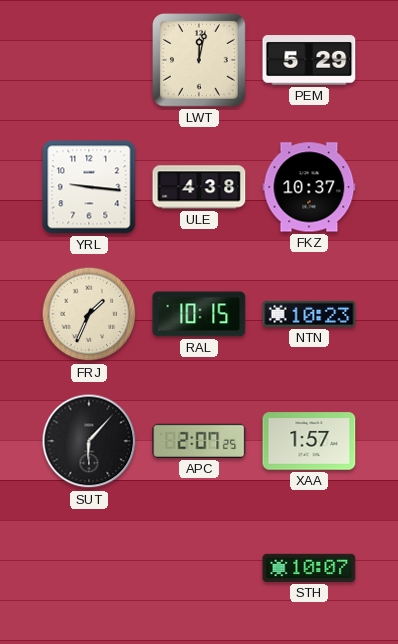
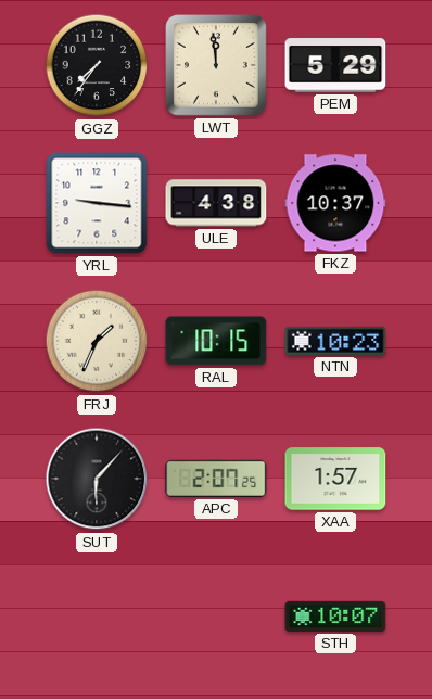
GGZ: none -> 7:36
LWT: 12:02 -> 11:59
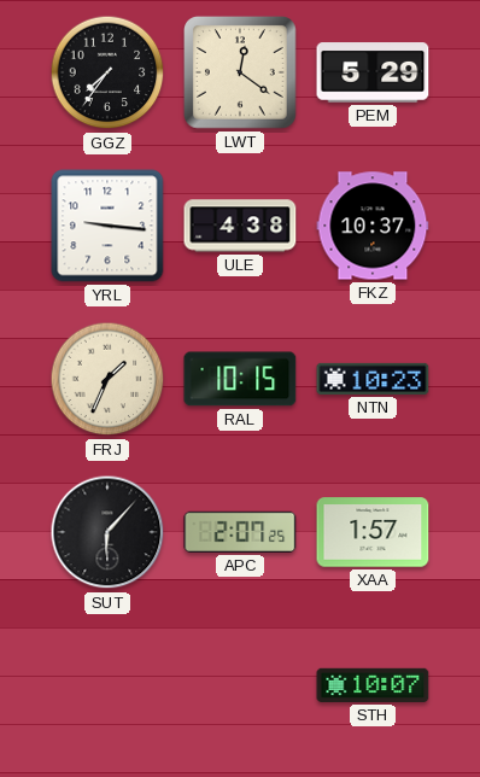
LWT: 11:59 -> 12:21
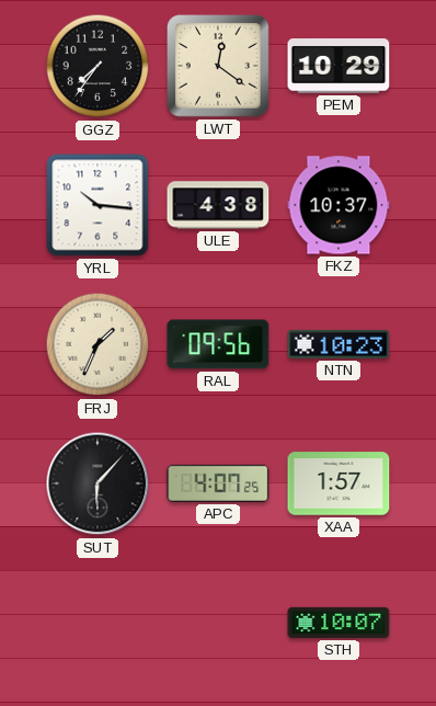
PEM: 5:29 -> 10:29
YRL: 9:16 -> 10:16
RAL: 10:15 -> 09:56
APC: 2:07 -> 4:07
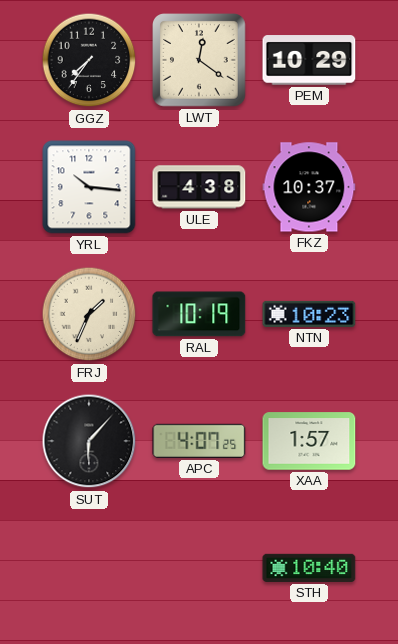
RAL: 09:56 -> 10:19
STH: 10:07 -> 10:40
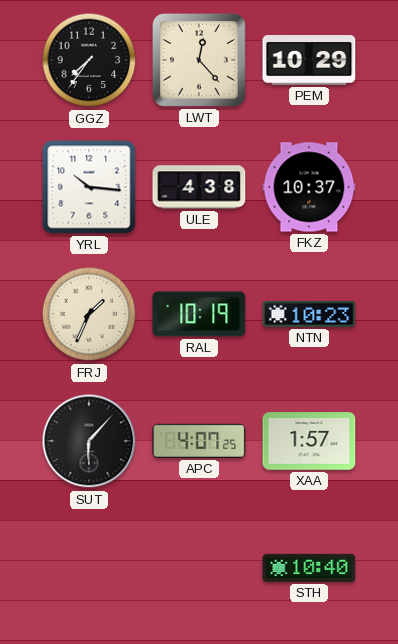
LWT: 12:21 -> 12:23
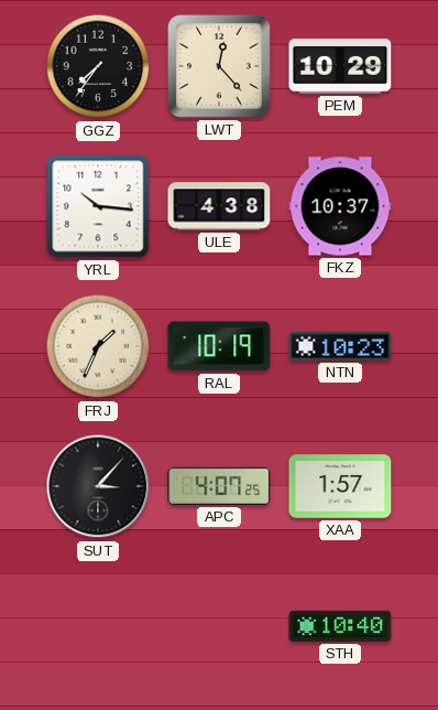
SUT: 6:07 -> 3:07
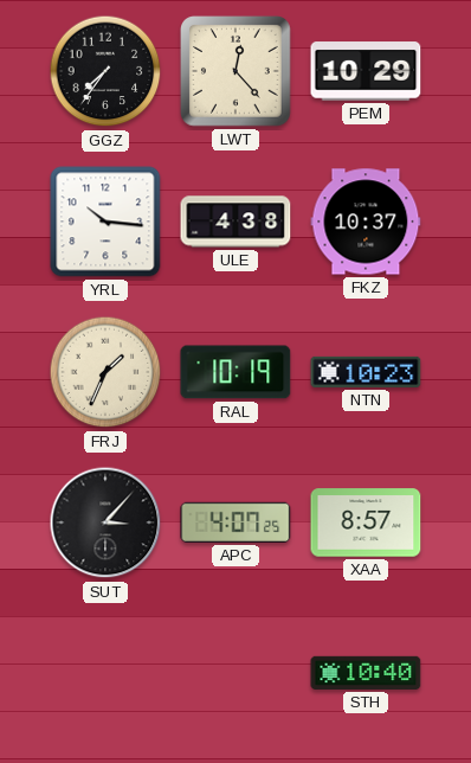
XAA: 1:57 -> 8:57
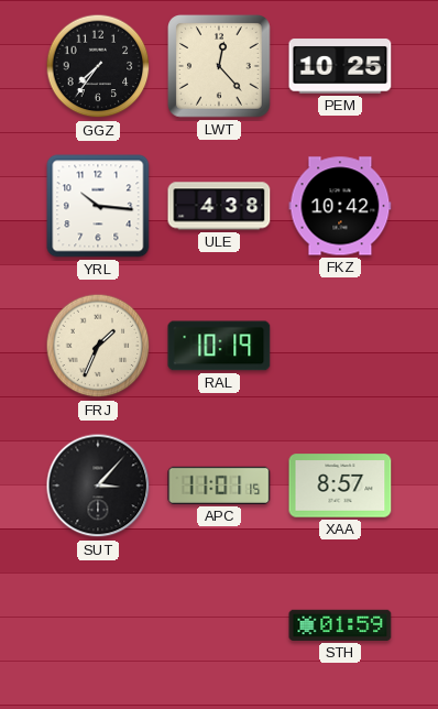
PEM: 10:29 -> 10:25
FKZ: 10:37 -> 10:42
NTN: 10:23 -> none
APC: 4:07 -> 11:01
STH: 10:40 -> 01:59
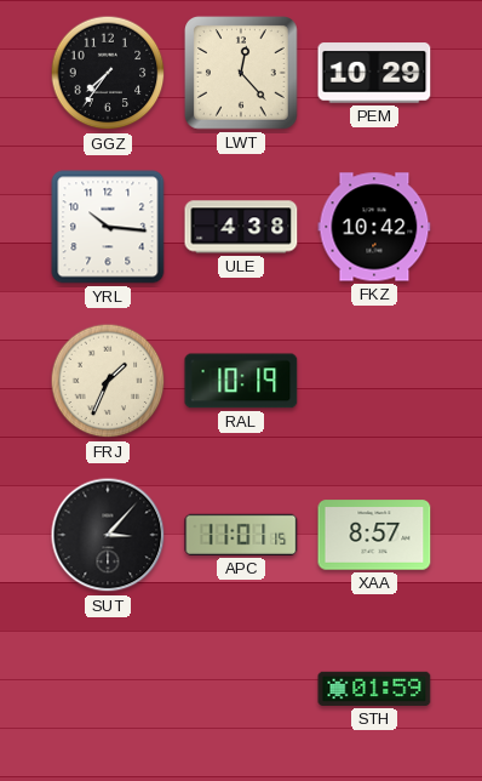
PEM: 10:25 -> 10:29
